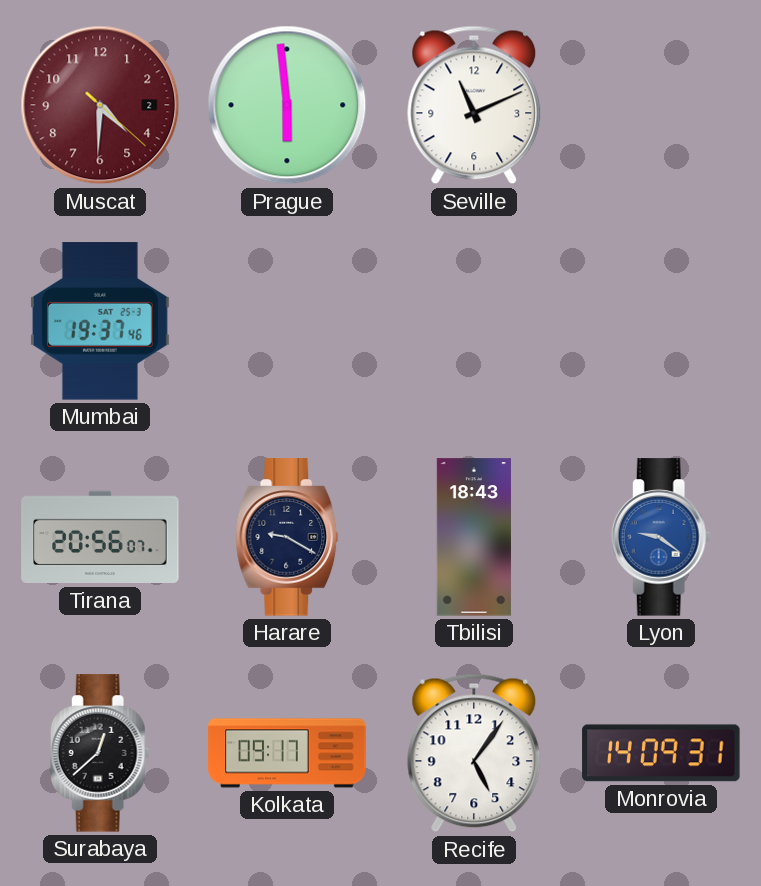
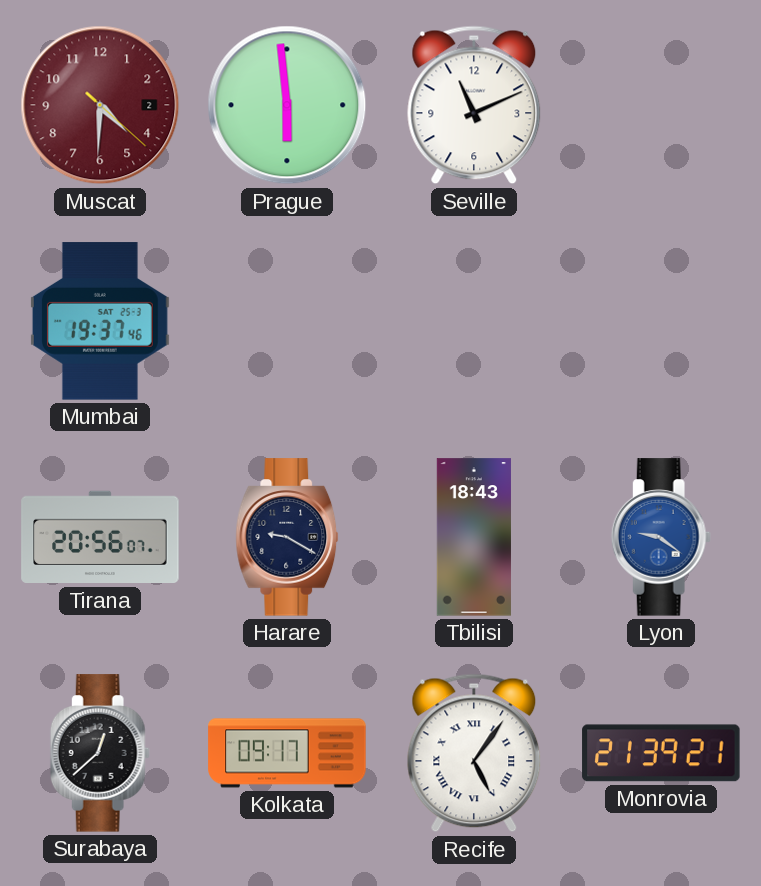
Recife numerals: Arabic -> Roman
Monrovia: 14:09 -> 21:39
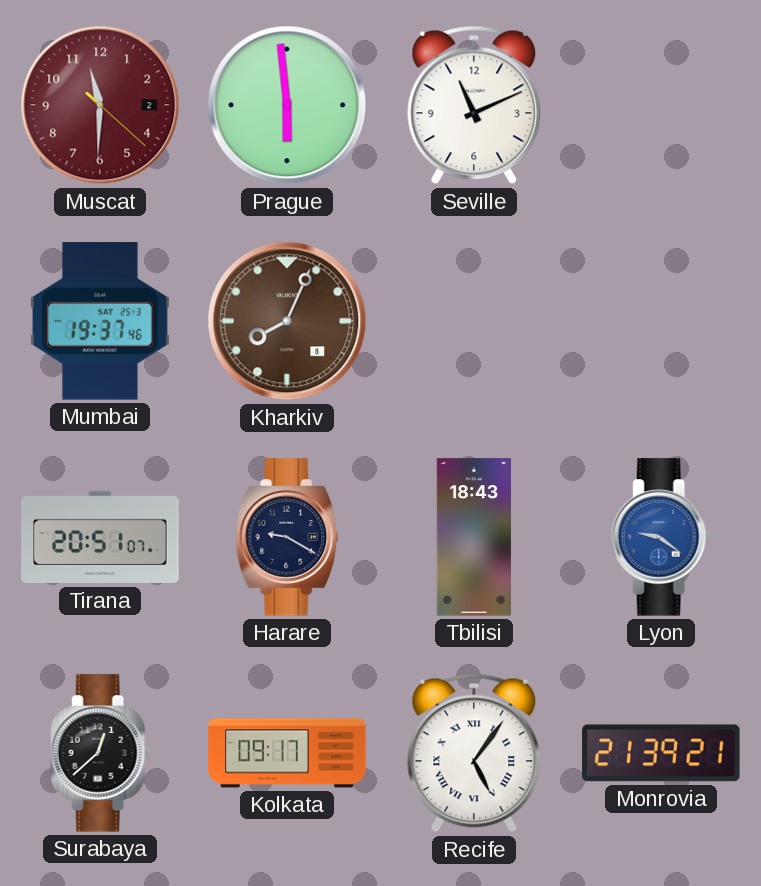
Muscat: 4:30 -> 11:30
Kharkiv: none -> 8:04
Tirana: 20:56 -> 20:51
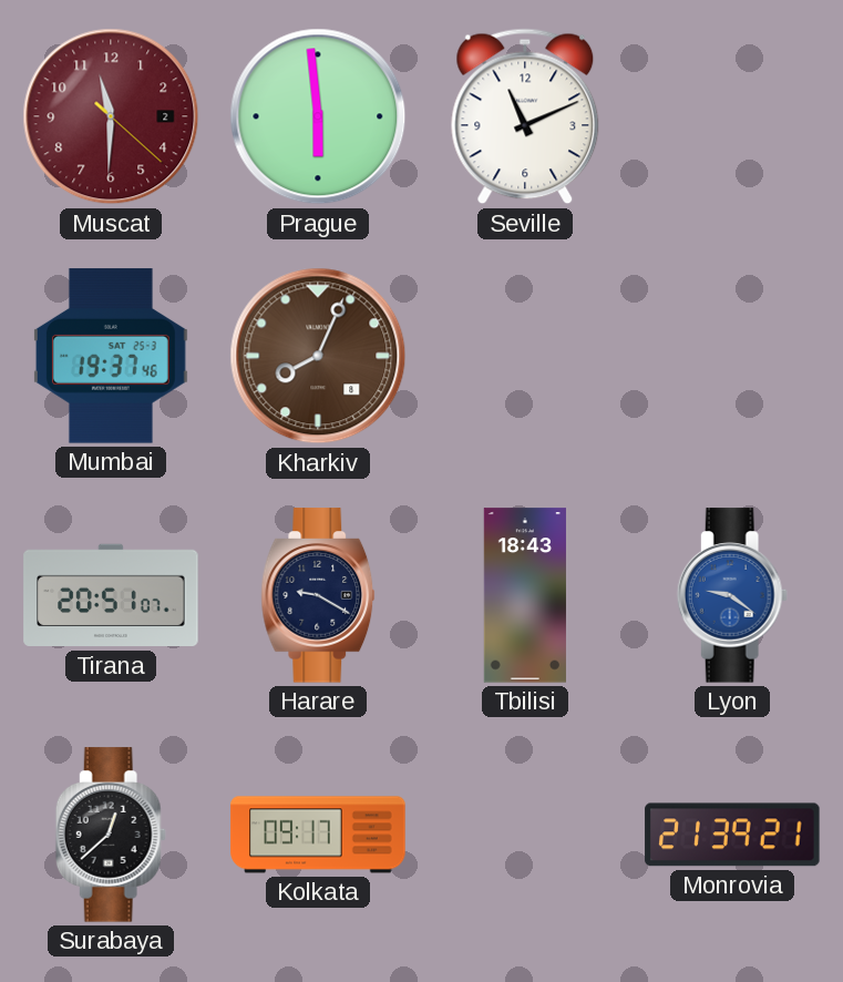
Recife: 5:06 -> none
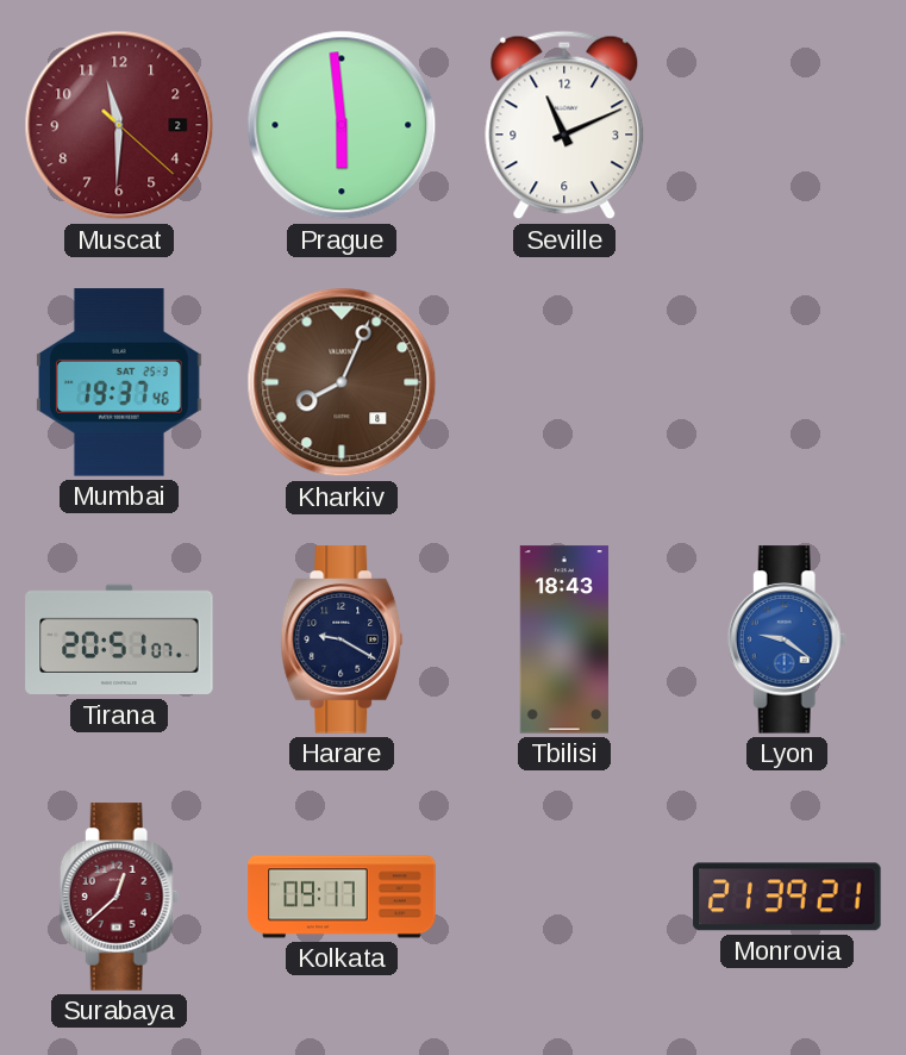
Surabaya dial: black -> burgundy
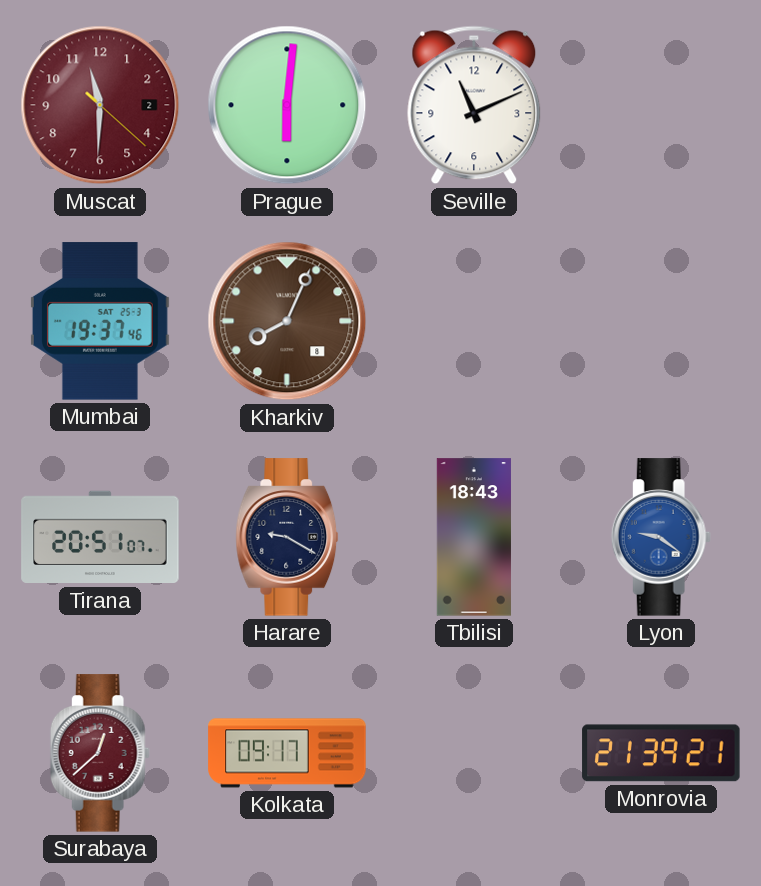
Prague: 5:59 -> 6:01
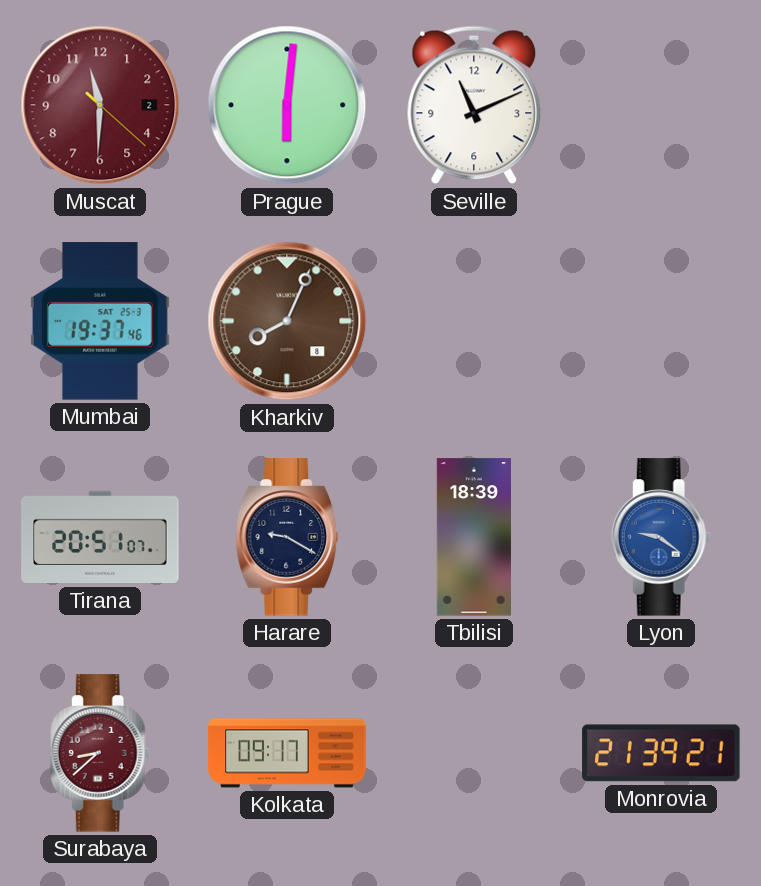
Tbilisi: 18:43 -> 18:39
Surabaya: 12:38 -> 8:38
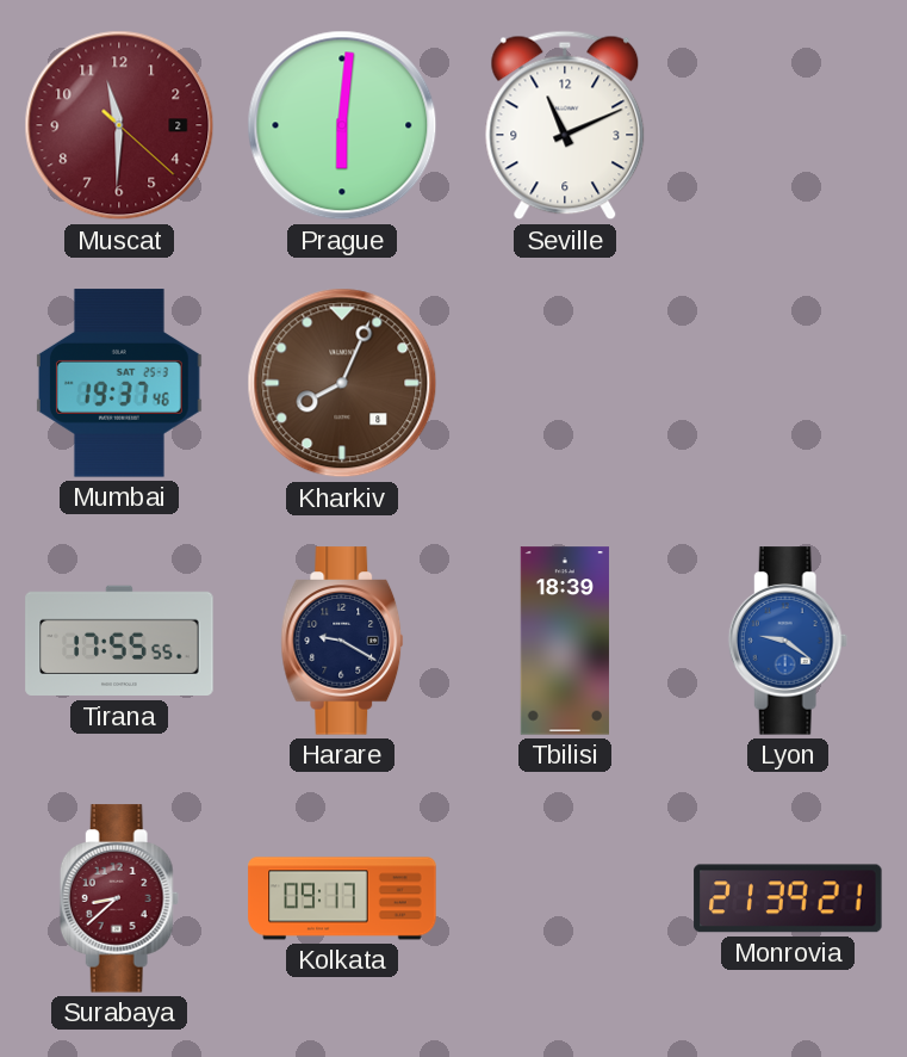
Tirana: 20:51 -> 17:55
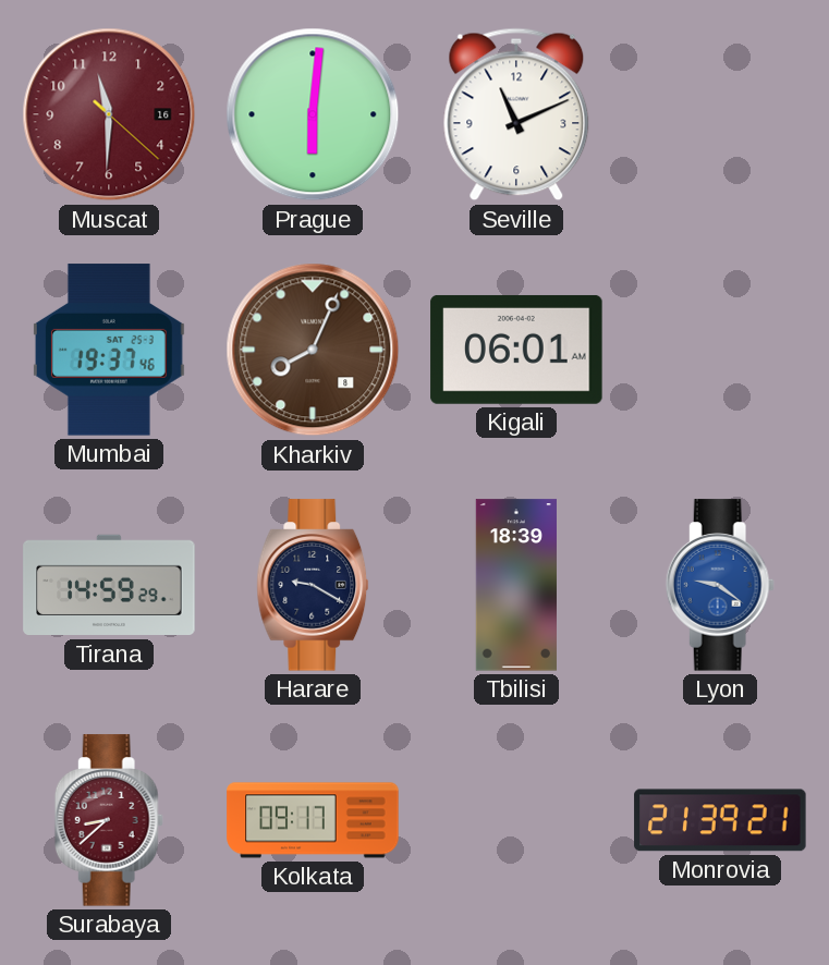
Muscat date: 2 -> 16
Kigali: none -> 06:01
Tirana: 17:55 -> 14:59
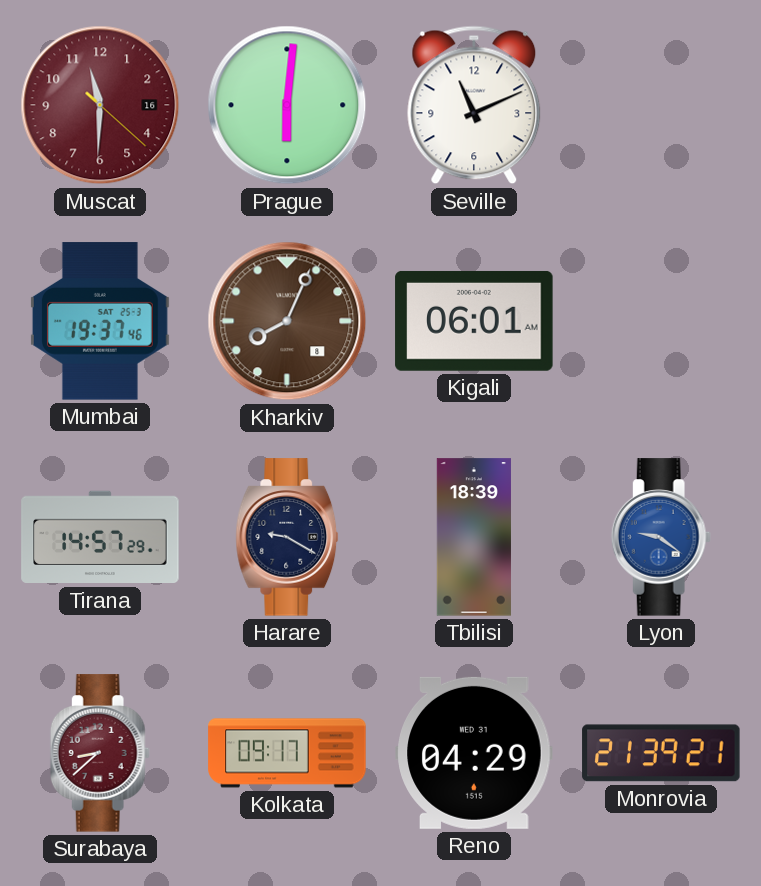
Tirana: 14:59 -> 14:57
Reno: none -> 04:29
